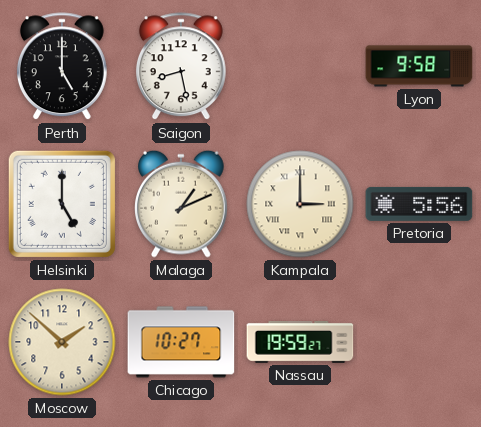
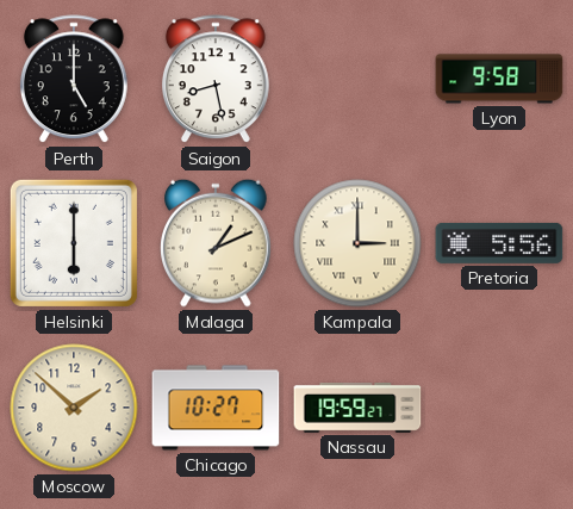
Helsinki: 5:00 -> 6:00
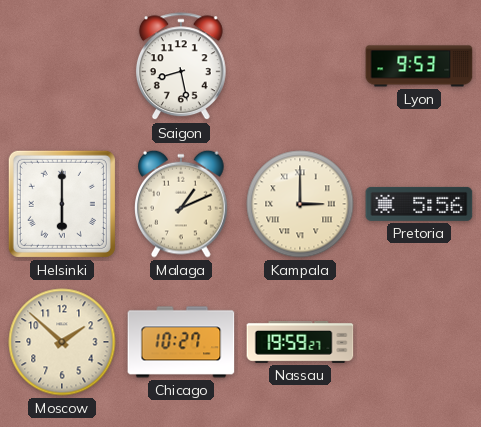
Perth: 5:00 -> none
Lyon: 9:58 -> 9:53
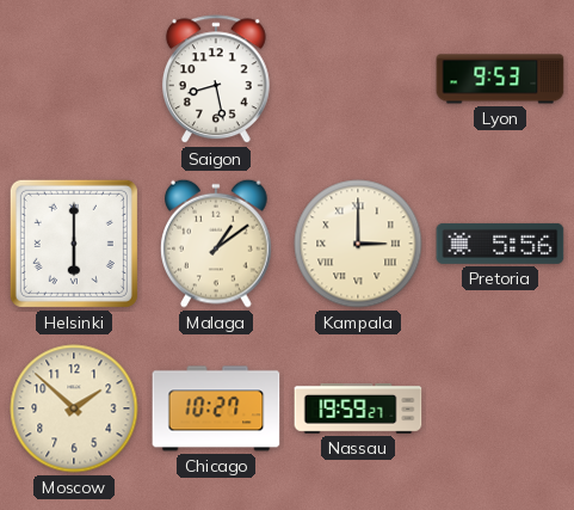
Malaga: 1:11 -> 1:09
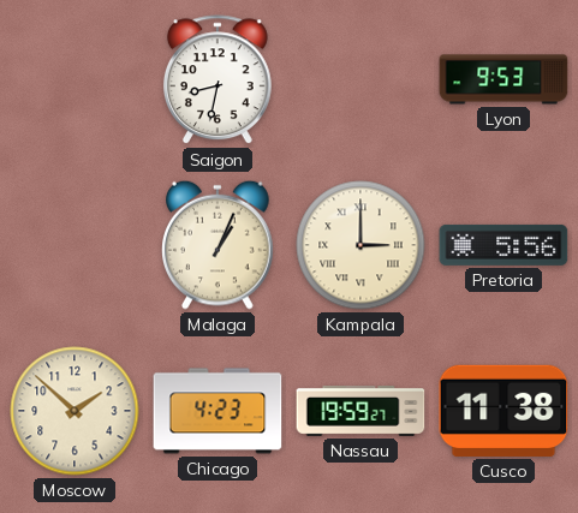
Saigon: 8:28 -> 8:32
Helsinki: 6:00 -> none
Malaga: 1:09 -> 1:04
Chicago: 10:27 -> 4:23
Cusco: none -> 11:38
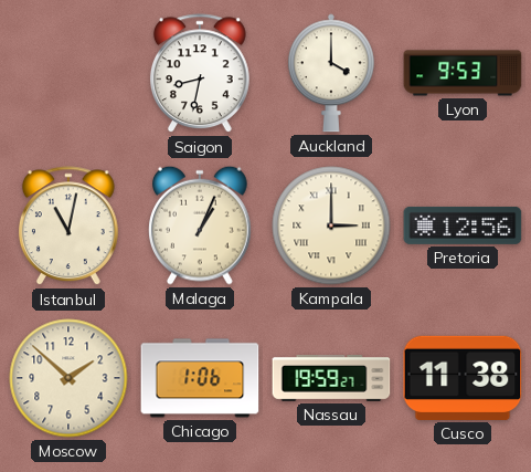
Auckland: none -> 4:00
Istanbul: none -> 11:02
Pretoria: 5:56 -> 12:56
Chicago: 4:23 -> 1:06
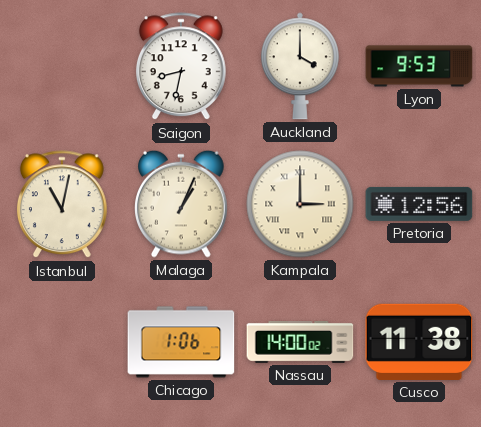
Moscow: 1:52 -> none
Nassau: 19:59 -> 14:00
